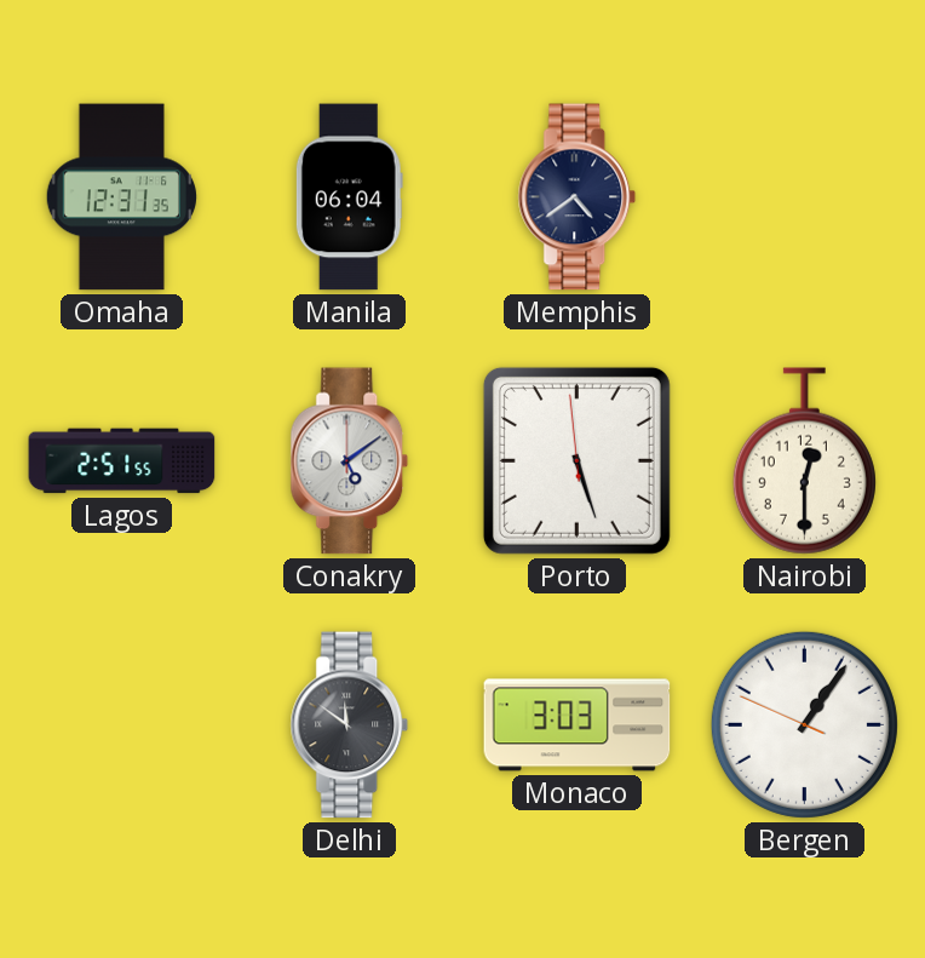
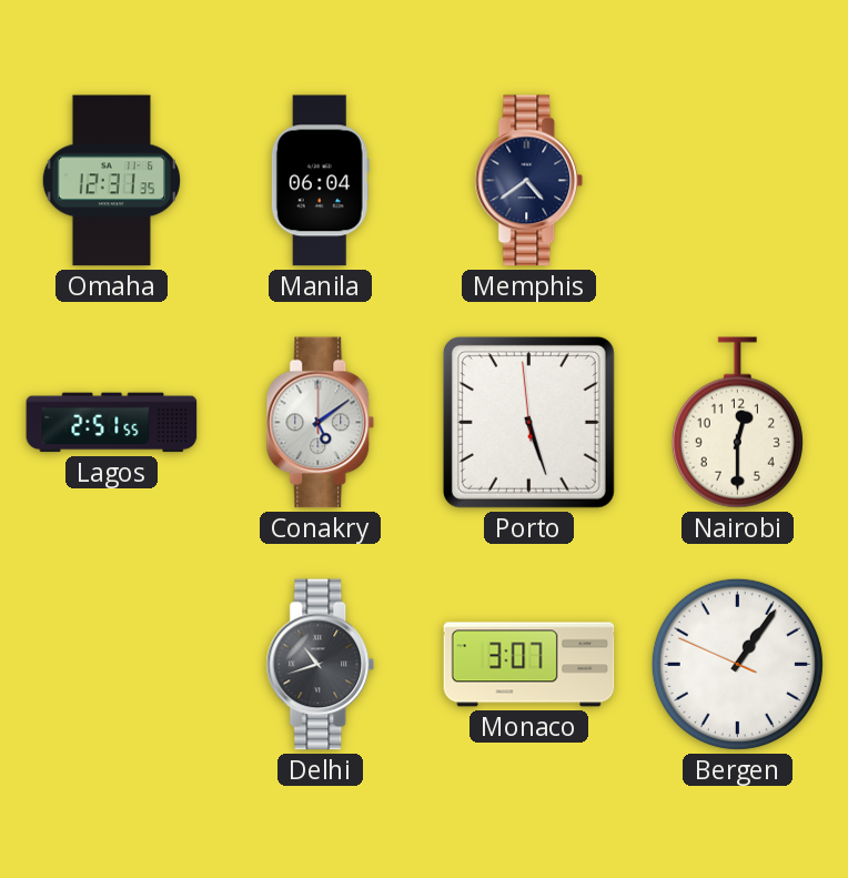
Delhi: 11:51 -> 10:42
Monaco: 3:03 -> 3:07
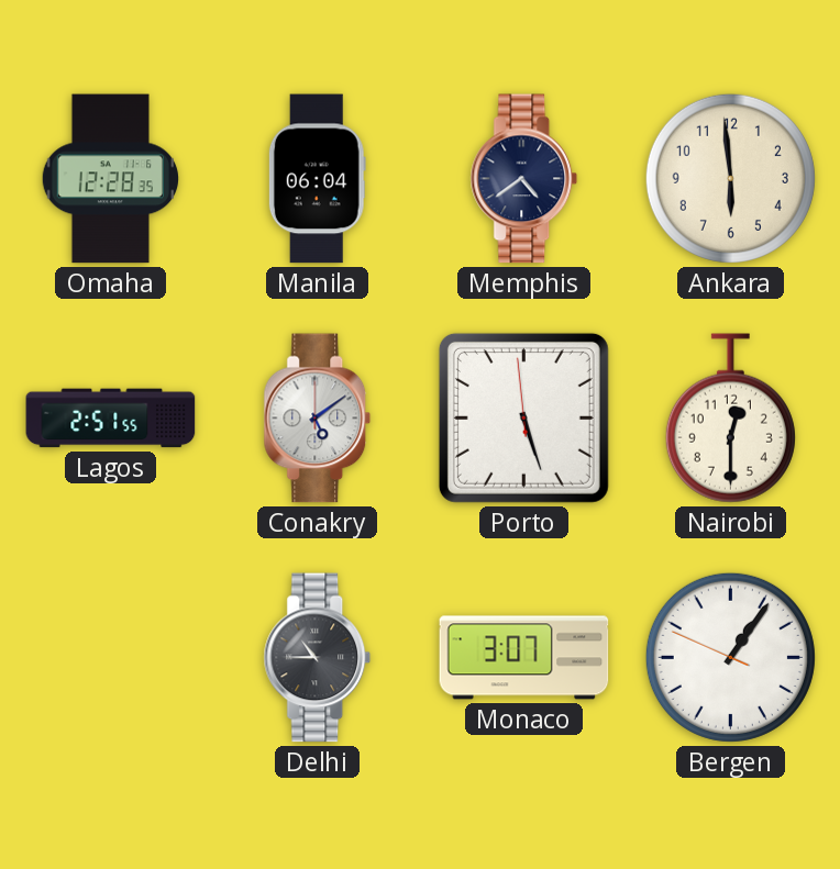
Omaha: 12:31 -> 12:28
Ankara: none -> 5:59
Delhi: 10:42 -> 10:45
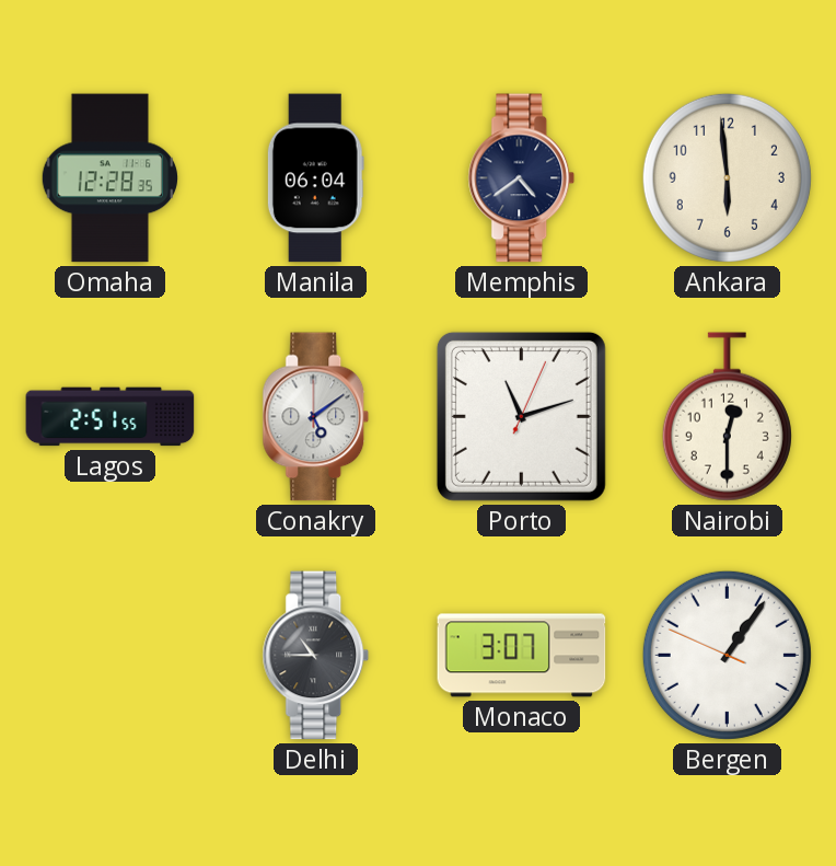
Porto: 5:26 -> 11:12
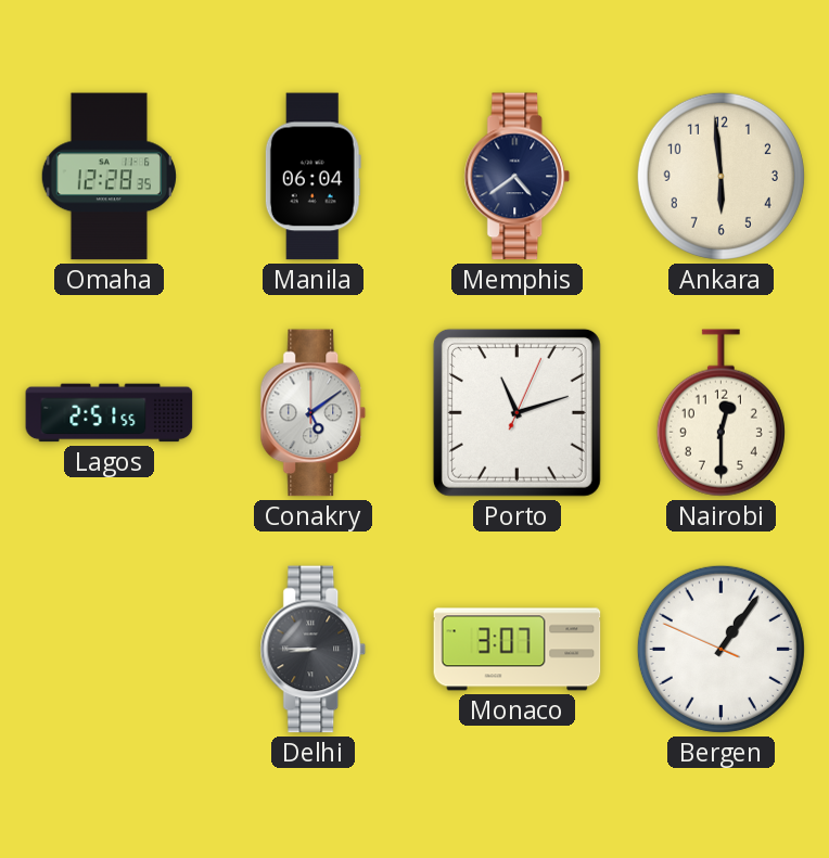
Delhi: 10:45 -> 8:45
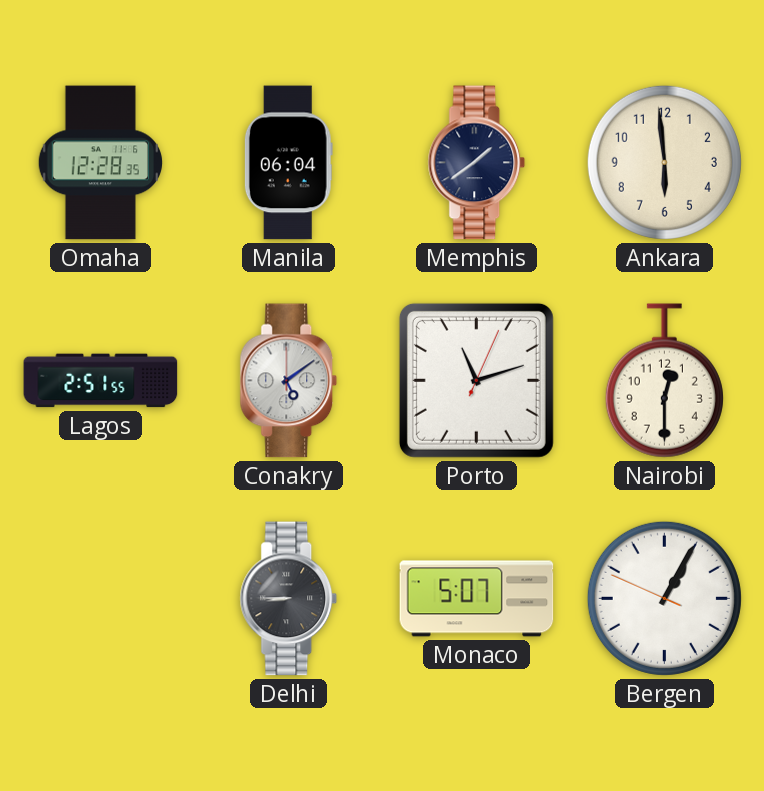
Memphis: 4:39 -> 1:39
Monaco: 3:07 -> 5:07
Bergen: 1:05 -> 1:04
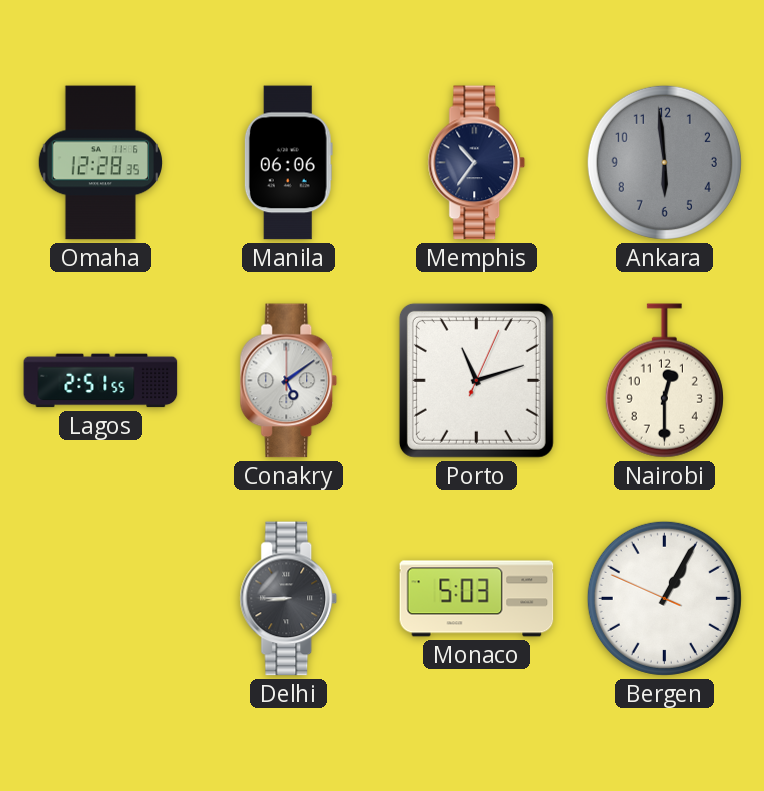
Manila: 06:04 -> 06:06
Memphis: 1:39 -> 10:36
Ankara dial: cream -> grey
Monaco: 5:07 -> 5:03
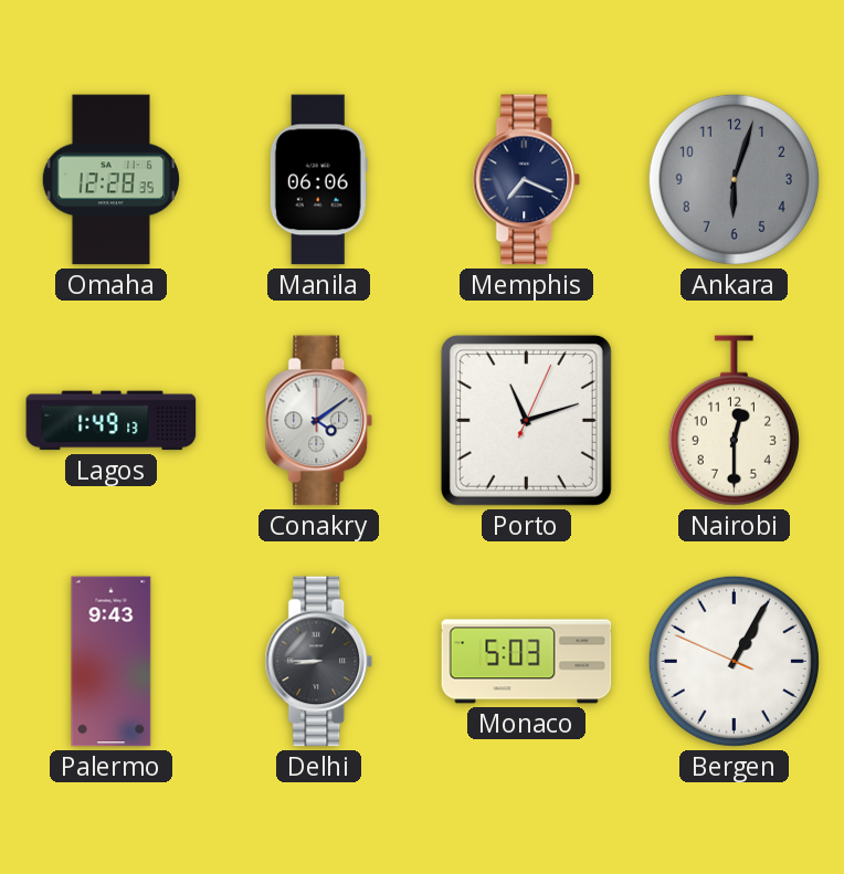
Memphis: 10:36 -> 7:19
Ankara: 5:59 -> 6:03
Lagos: 2:51 -> 1:49
Conakry: 5:09 -> 4:09
Palermo: none -> 9:43
